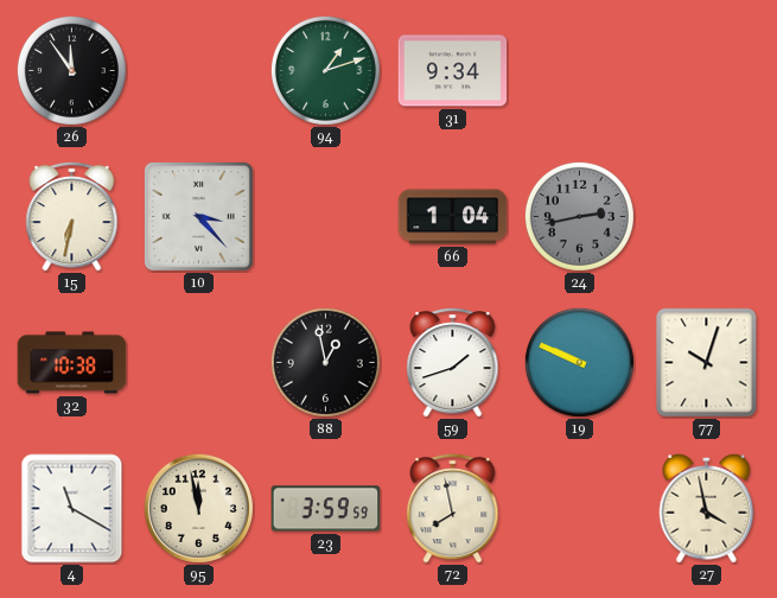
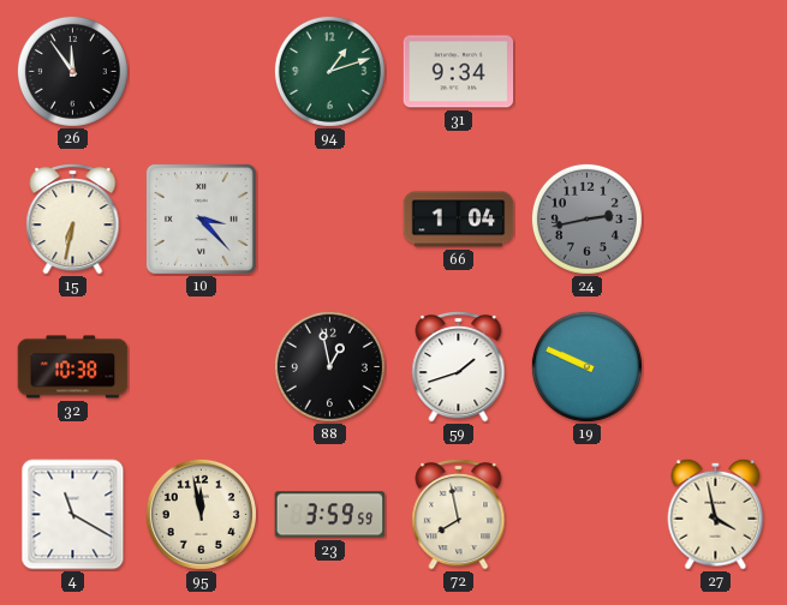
77: 10:03 -> none
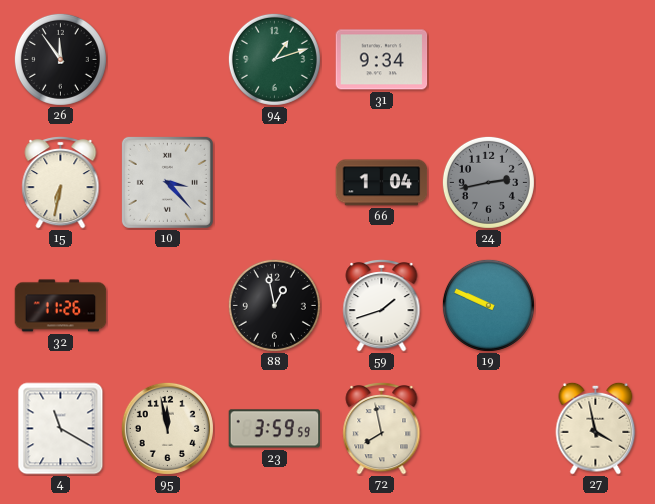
32: 10:38 -> 11:26
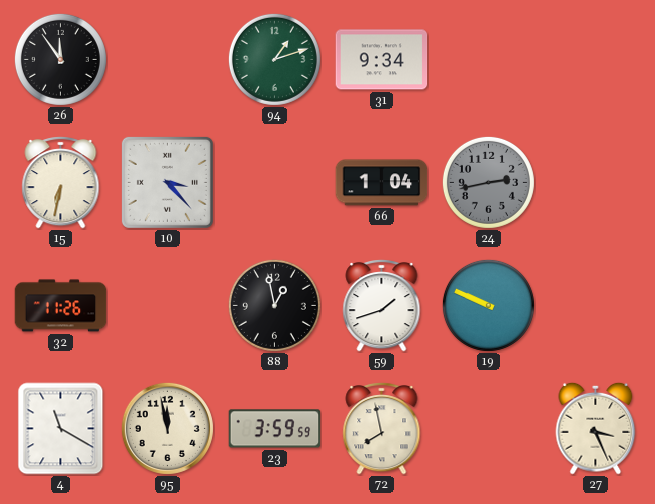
27: 3:58 -> 3:26
